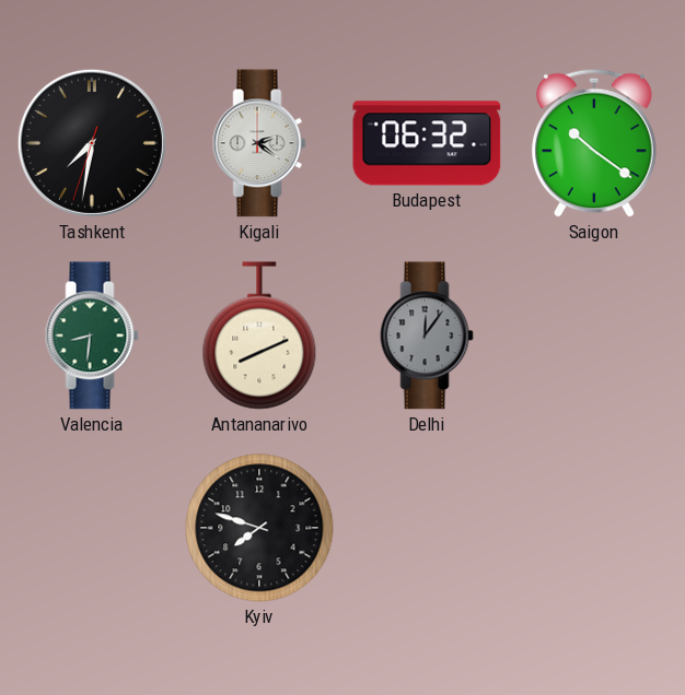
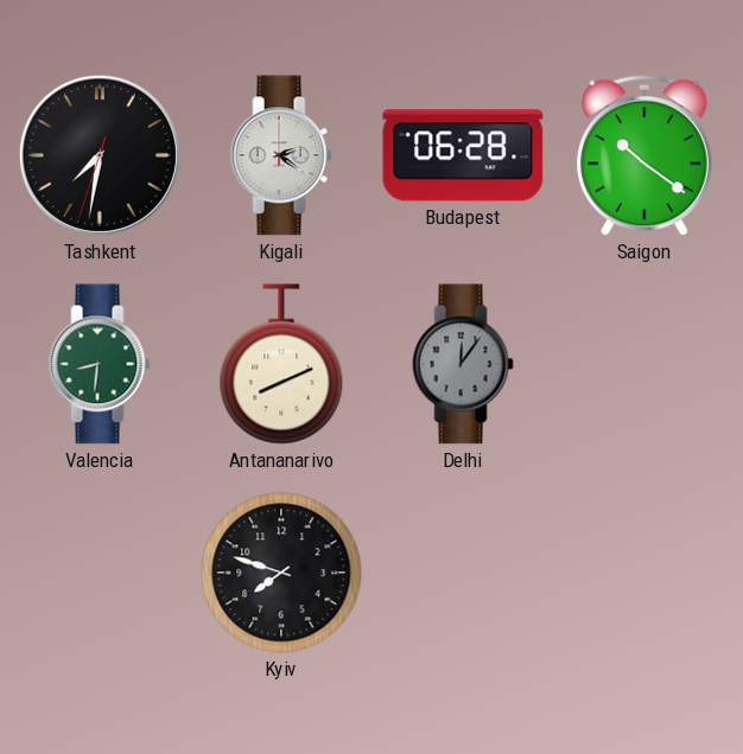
Budapest: 06:32 -> 06:28
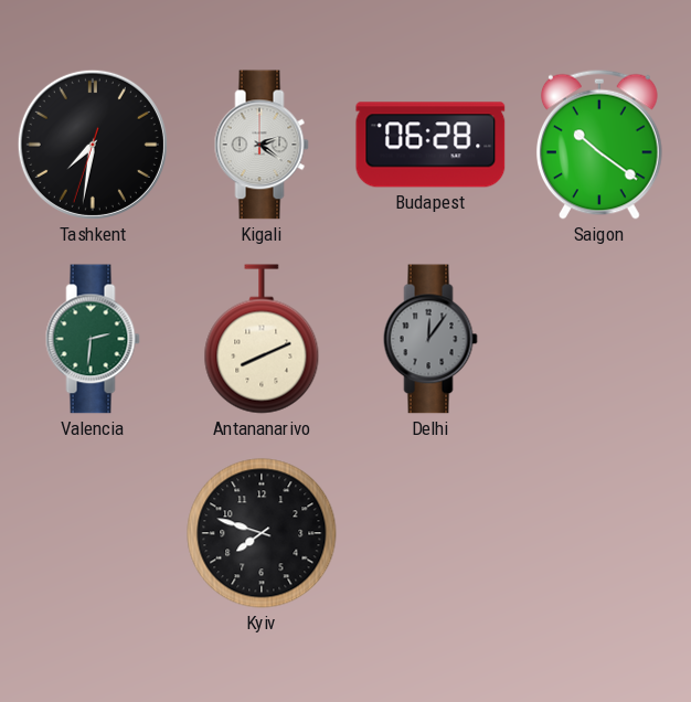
Valencia: 8:31 -> 2:31
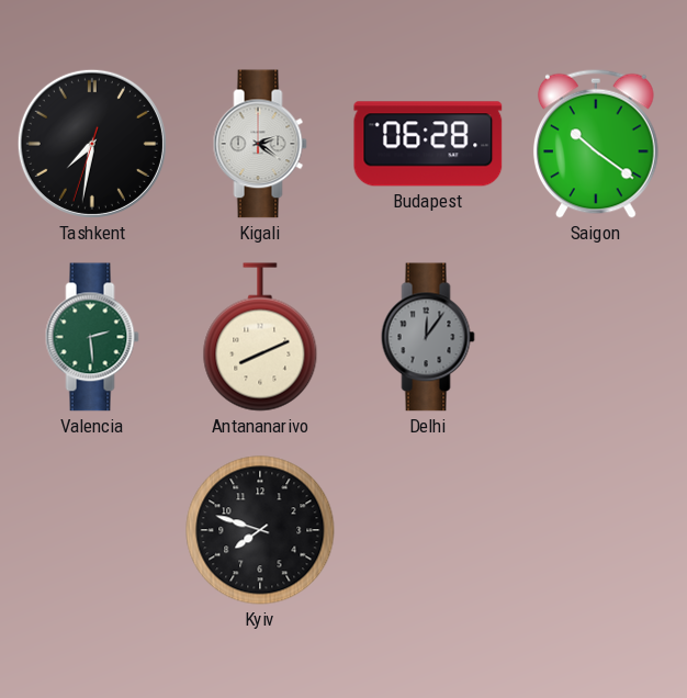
Valencia: 2:31 -> 2:29
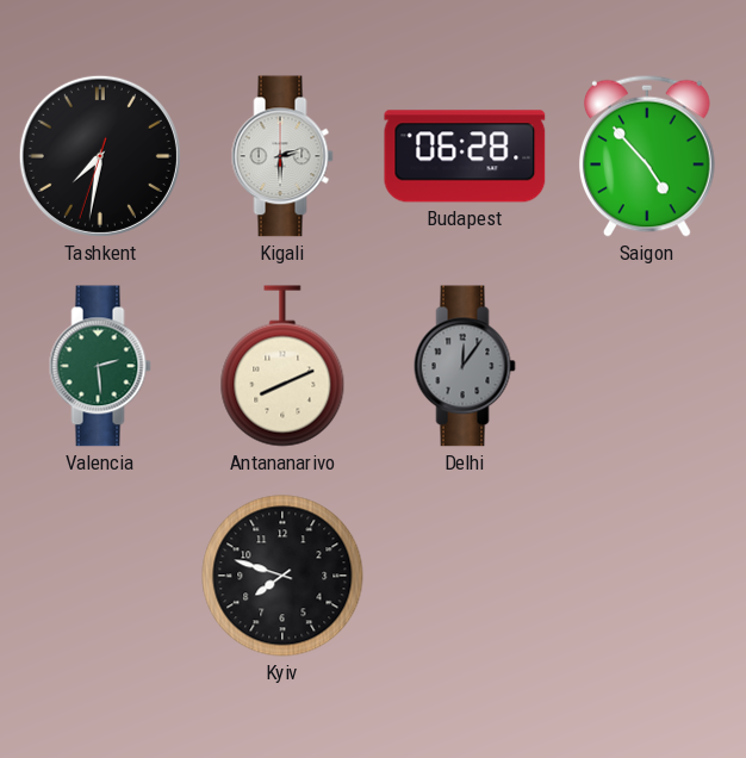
Kigali: 2:21 -> 2:30
Saigon: 10:21 -> 4:53
